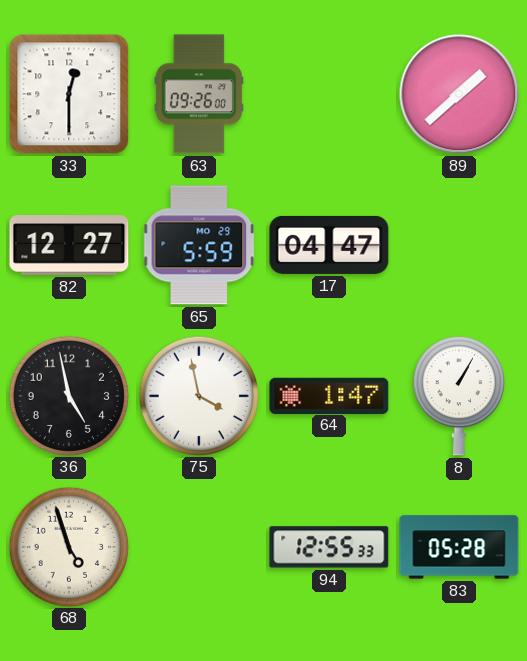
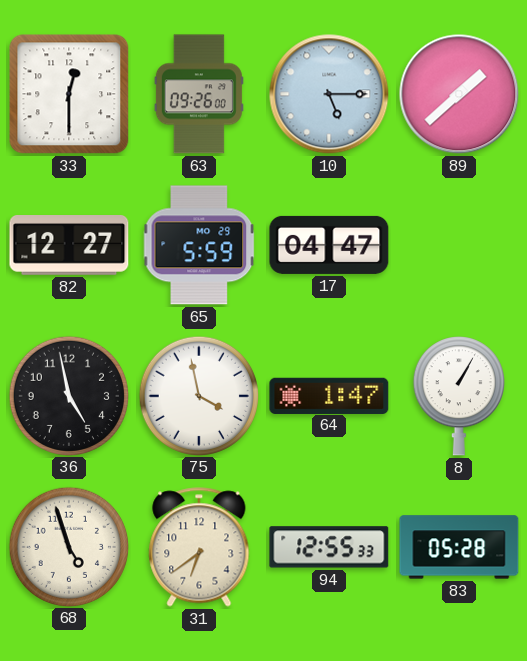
10: none -> 5:15
31: none -> 6:39
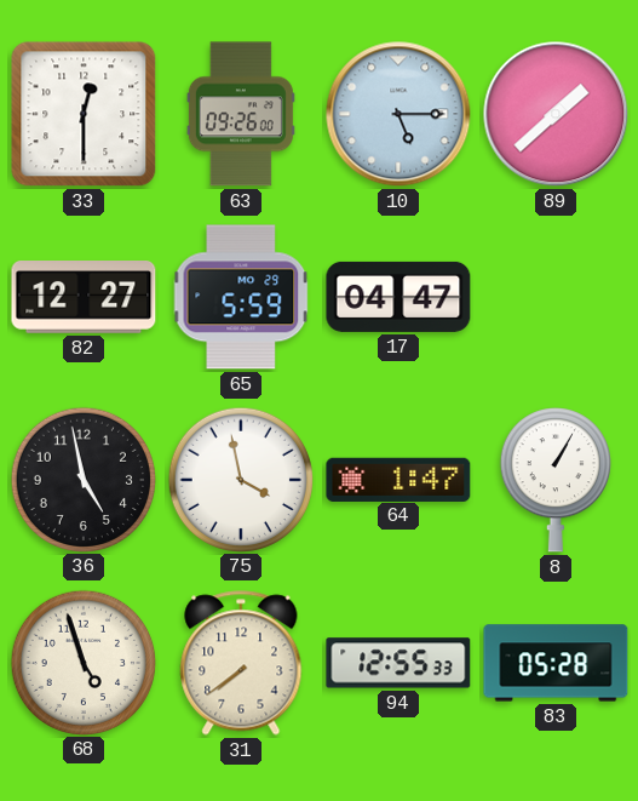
31: 6:39 -> 7:39
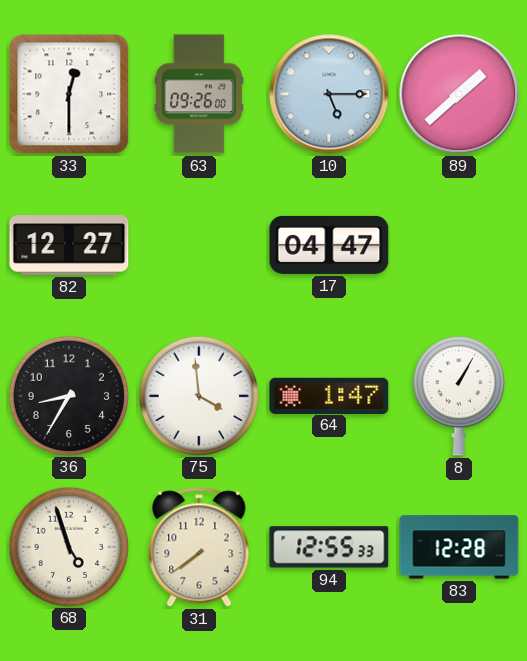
65: 5:59 -> none
36: 4:58 -> 8:35
75: 3:58 -> 3:59
83: 05:28 -> 12:28
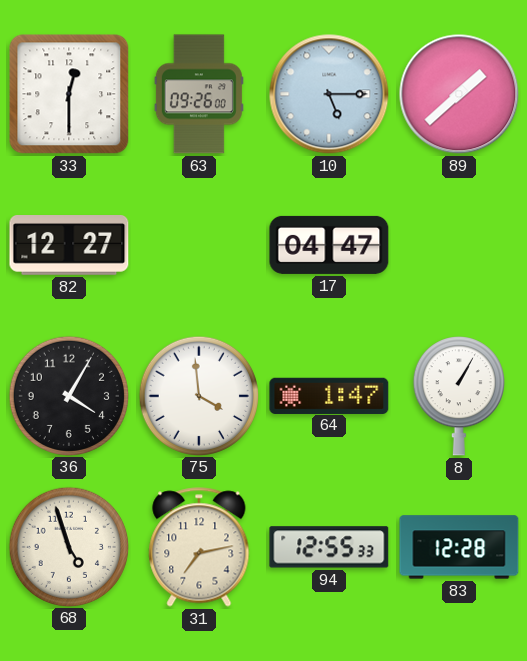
36: 8:35 -> 4:05
31: 7:39 -> 7:13
